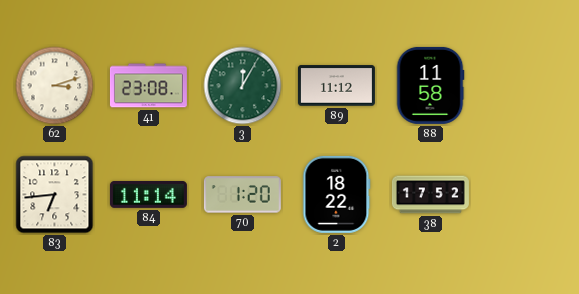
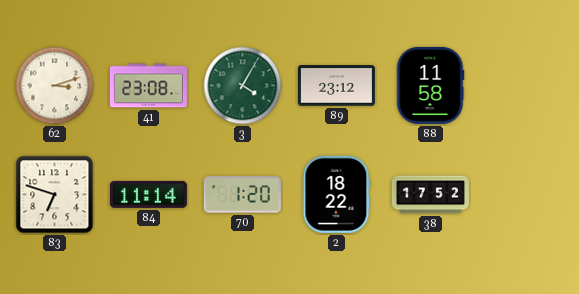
3: 12:05 -> 4:05
89: 11:12 -> 23:12
83: 6:44 -> 6:48
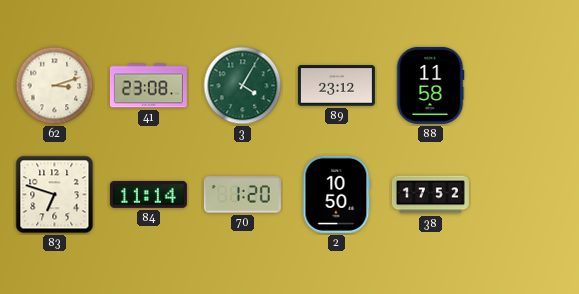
2: 18:22 -> 10:50
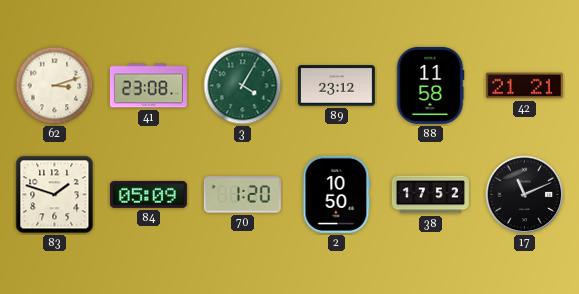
42: none -> 21:21
83: 6:48 -> 1:48
84: 11:14 -> 05:09
17: none -> 11:11
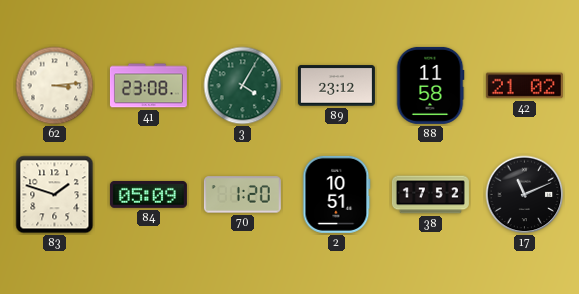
62: 3:12 -> 3:14
42: 21:21 -> 21:02
2: 10:50 -> 10:51
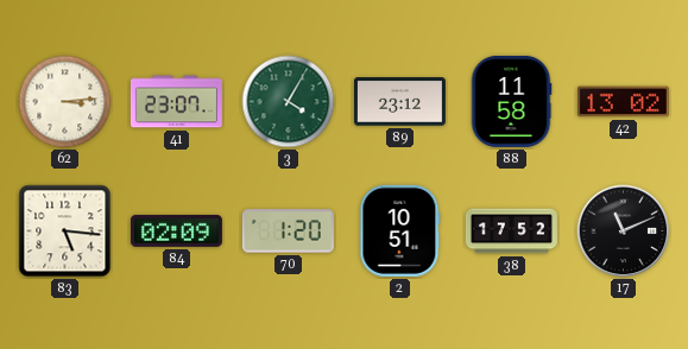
41: 23:08 -> 23:07
42: 21:02 -> 13:02
83: 1:48 -> 5:16
84: 05:09 -> 02:09
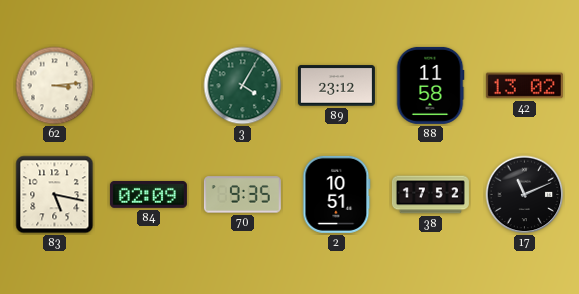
41: 23:07 -> none
83: 5:16 -> 5:17
70: 1:20 -> 9:35
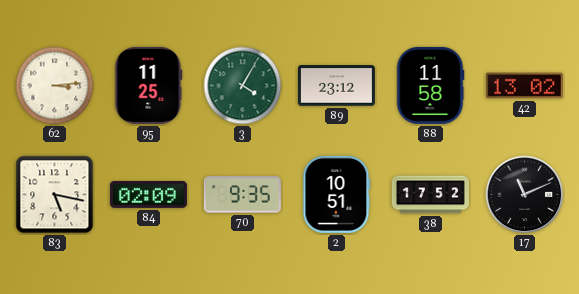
95: none -> 11:25
